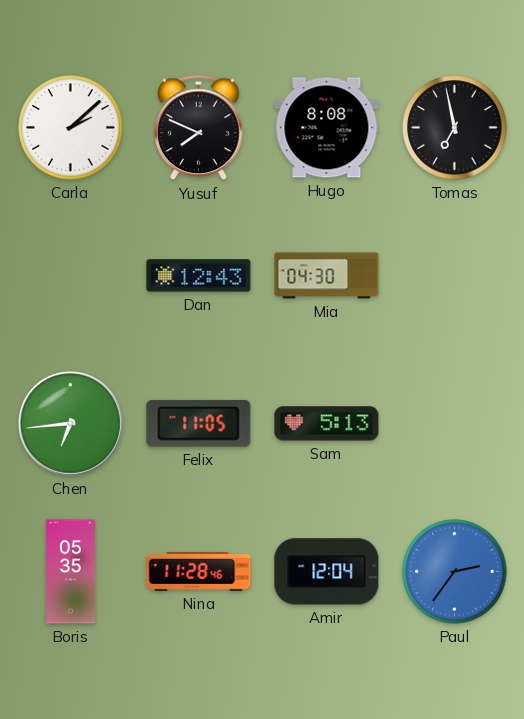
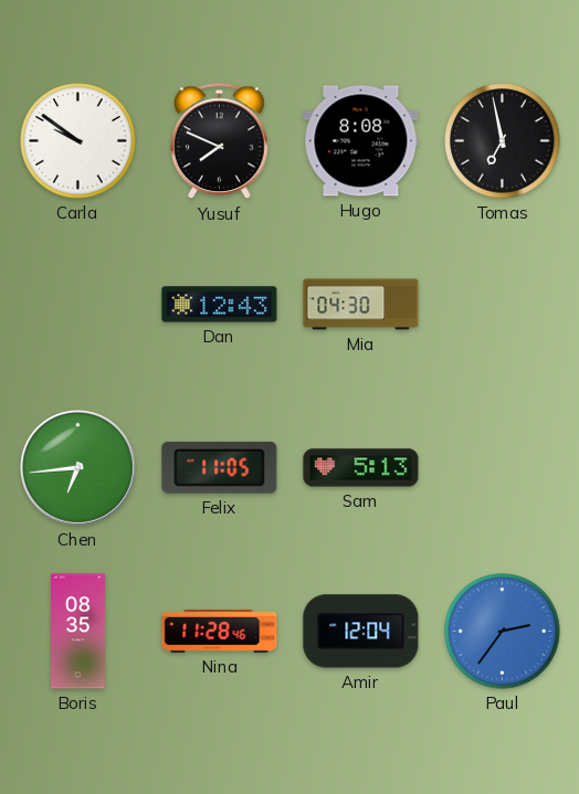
Carla: 2:08 -> 9:51
Boris: 05:35 -> 08:35
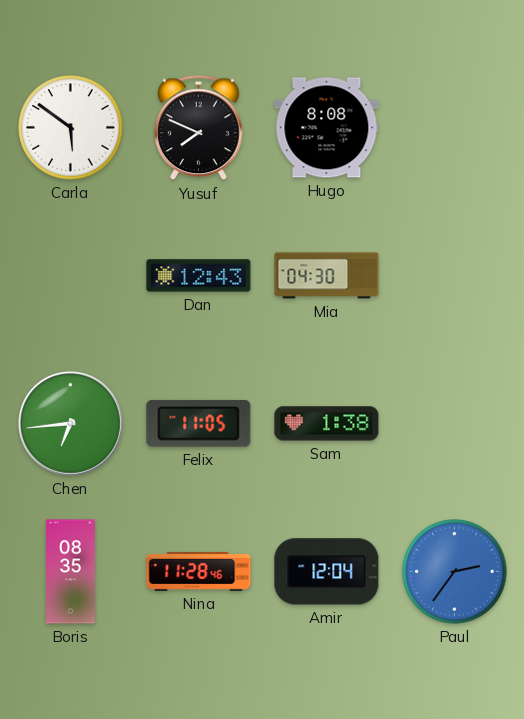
Carla: 9:51 -> 5:51
Tomas: 6:58 -> none
Sam: 5:13 -> 1:38
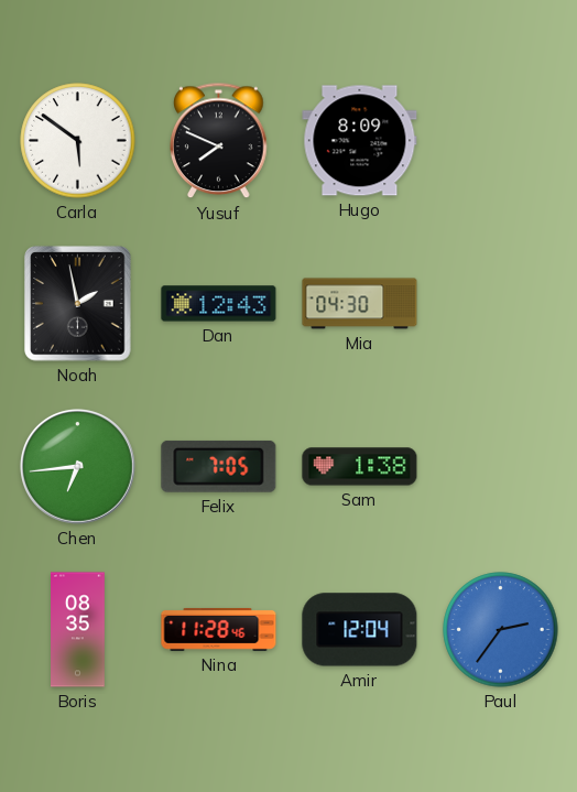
Hugo: 8:08 -> 8:09
Noah: none -> 1:58
Felix: 11:05 -> 7:05
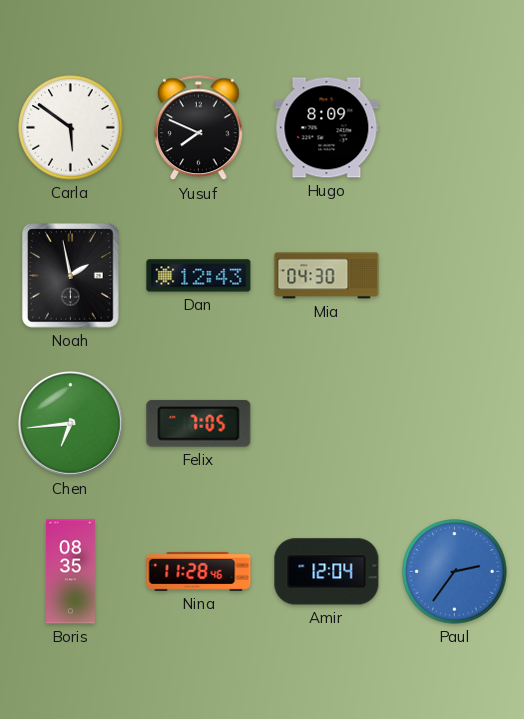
Sam: 1:38 -> none
